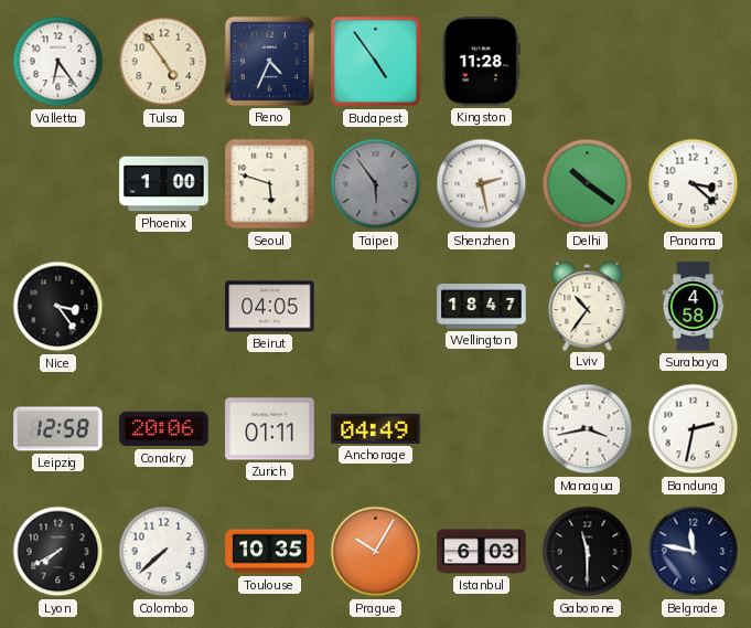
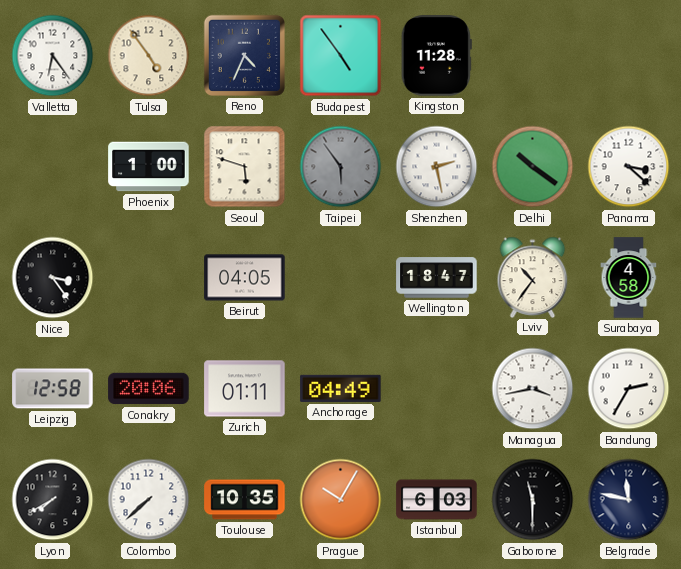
Bandung: 2:32 -> 2:35
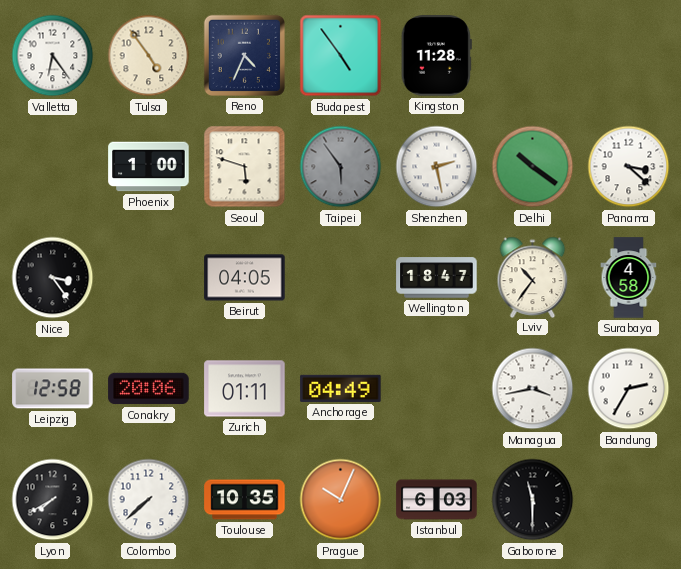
Prague: 10:05 -> 10:04
Belgrade: 11:47 -> none
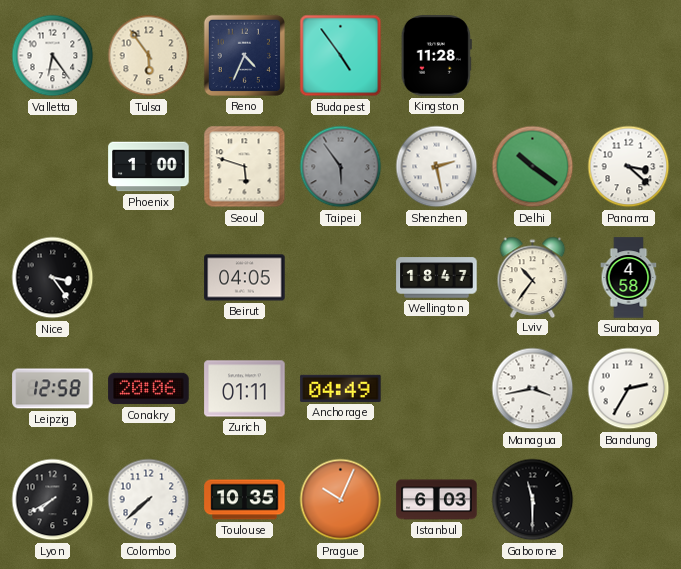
Tulsa: 4:54 -> 5:54
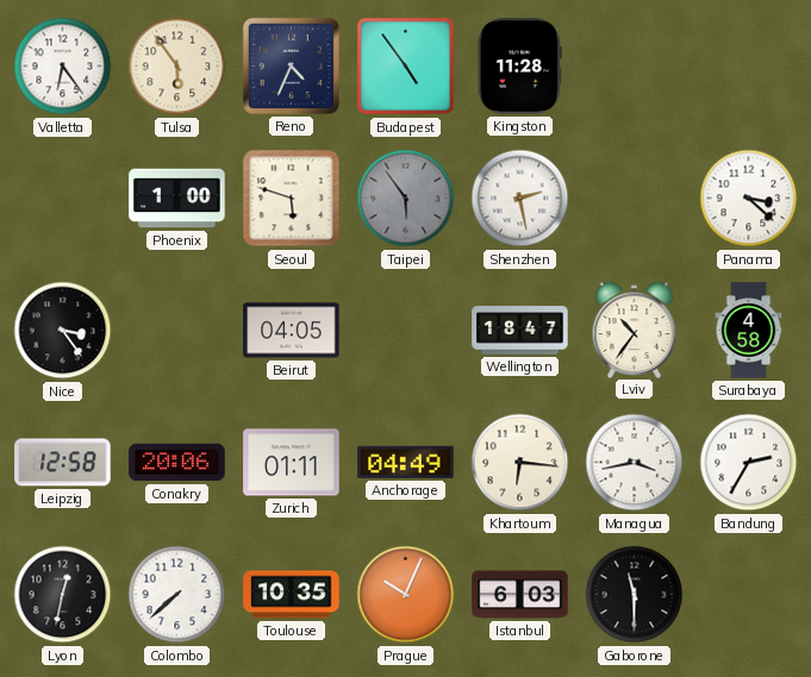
Delhi: 10:21 -> none
Khartoum: none -> 6:16
Lyon: 7:40 -> 12:32
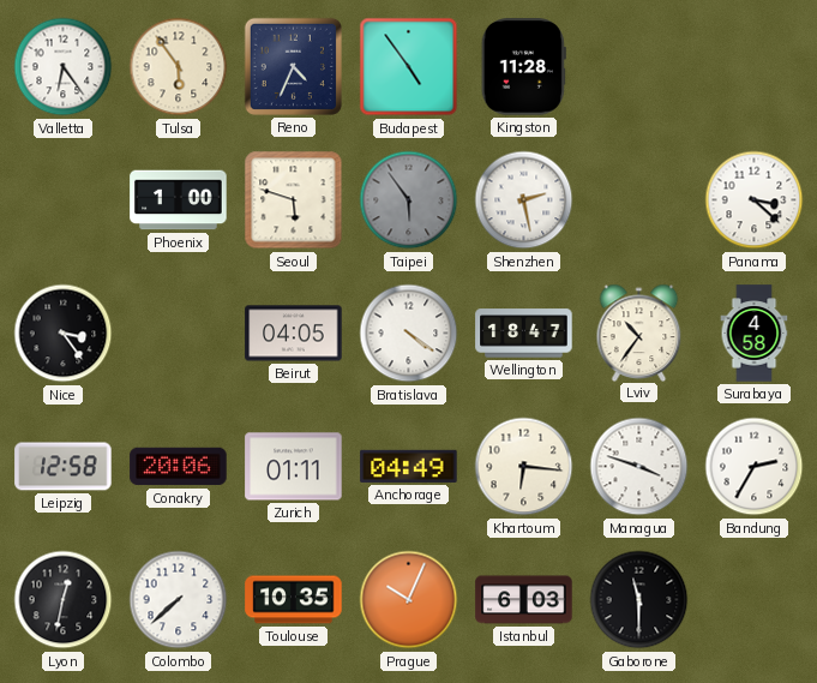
Bratislava: none -> 4:21
Managua: 3:43 -> 3:48
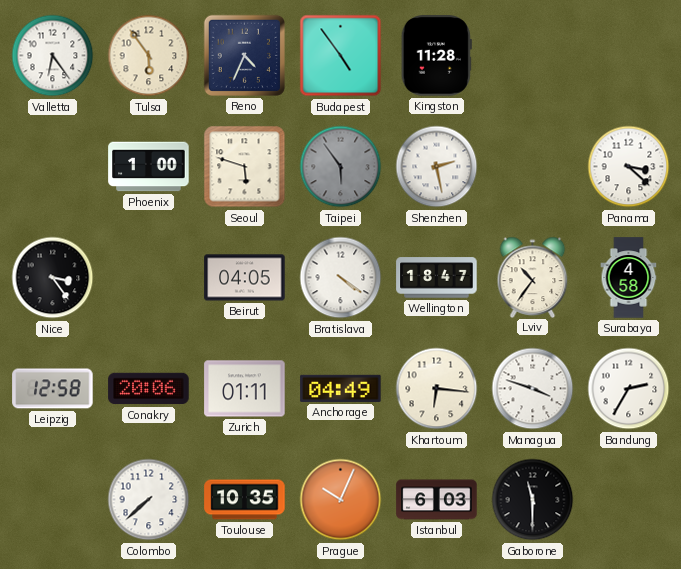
Lyon: 12:32 -> none
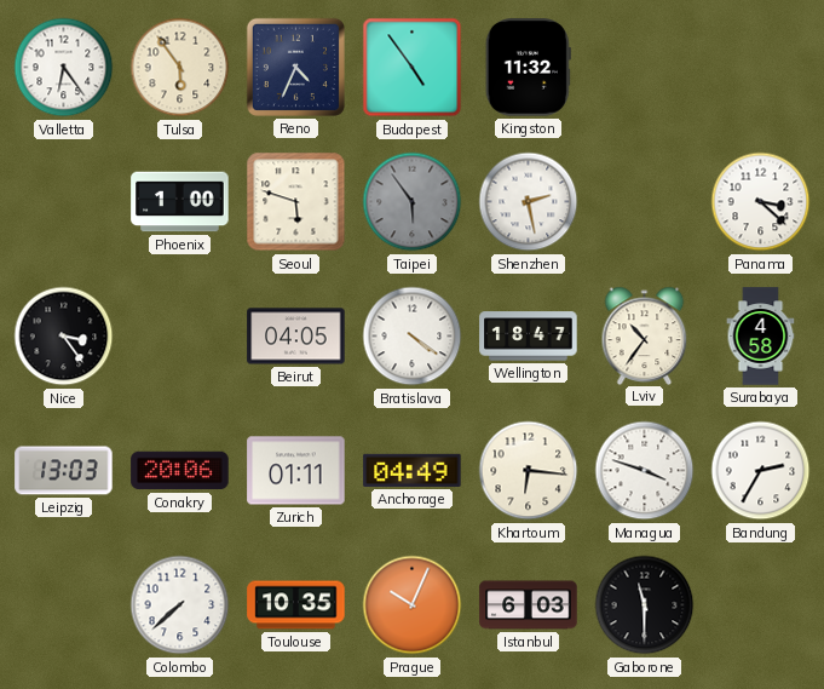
Kingston: 11:28 -> 11:32
Leipzig: 12:58 -> 13:03
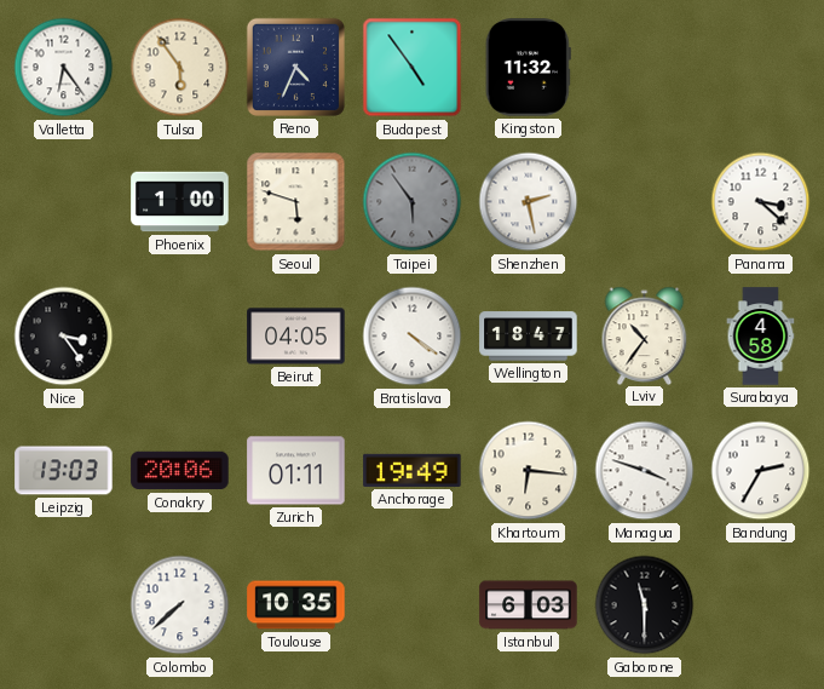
Anchorage: 04:49 -> 19:49
Prague: 10:04 -> none
